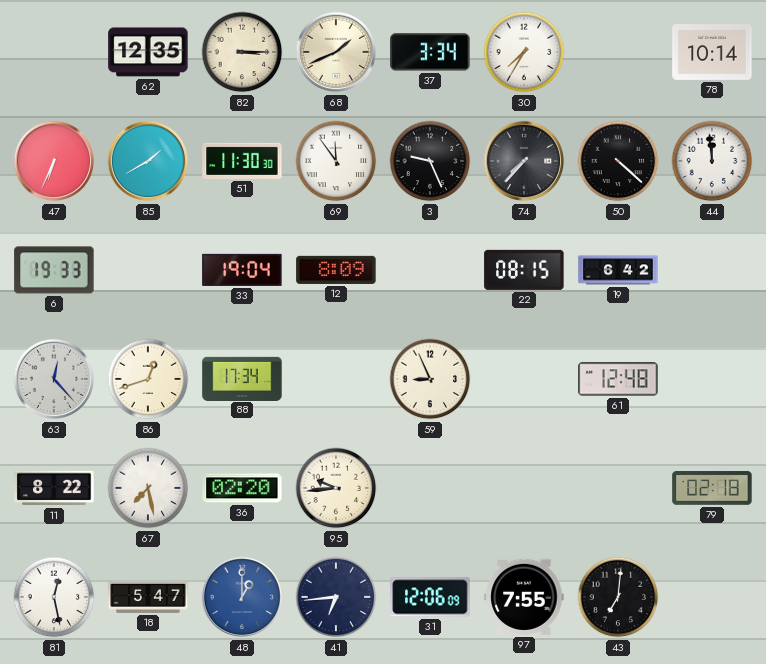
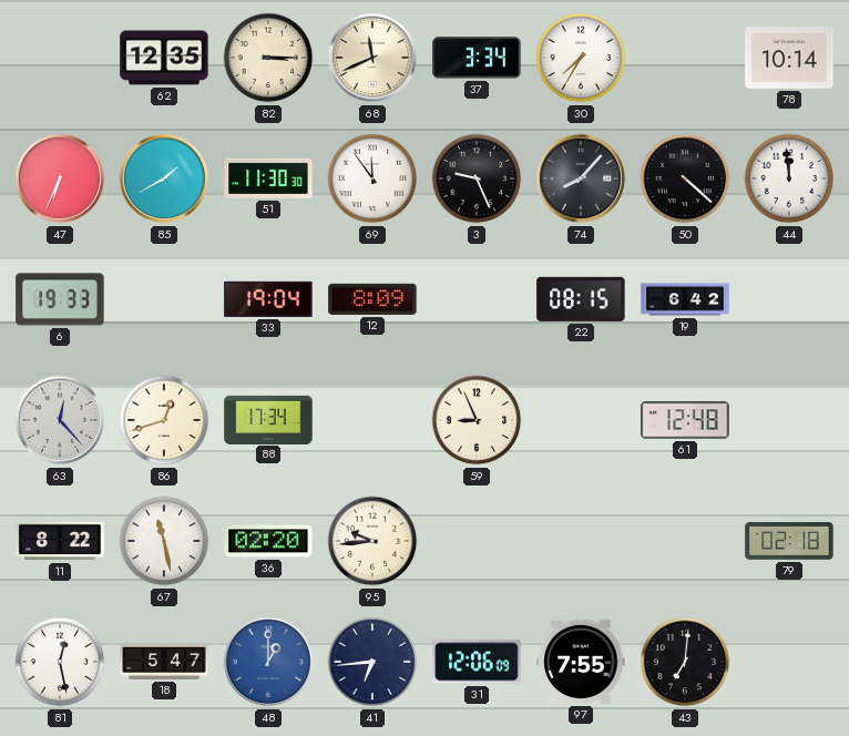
68: 1:41 -> 11:41
74: 7:37 -> 8:07
67: 7:28 -> 11:28
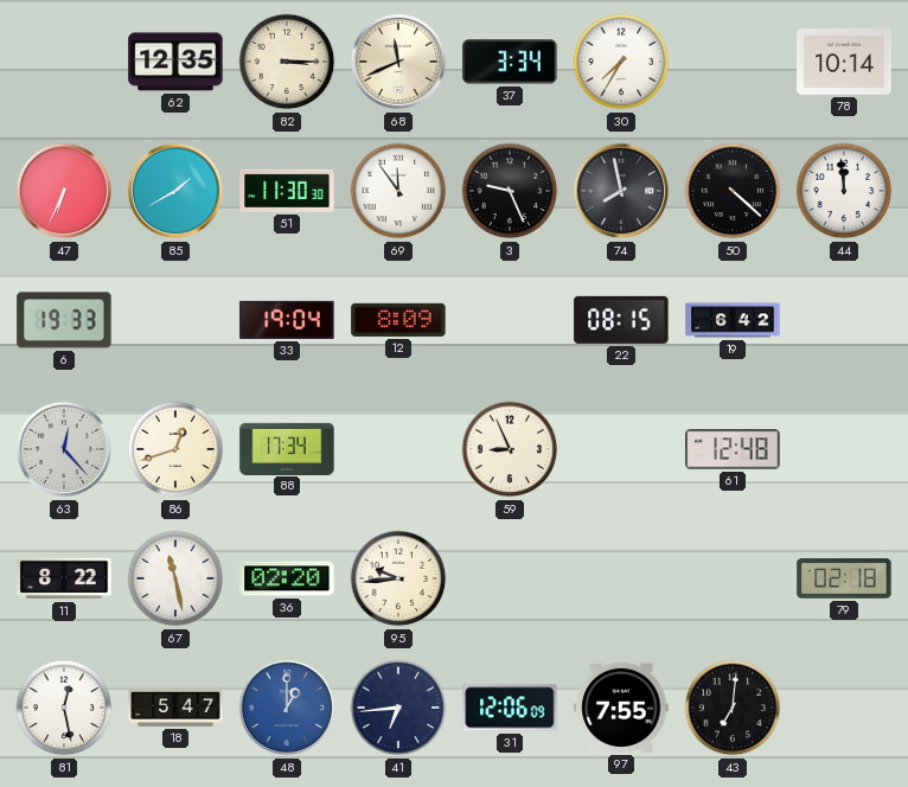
74: 8:07 -> 7:58
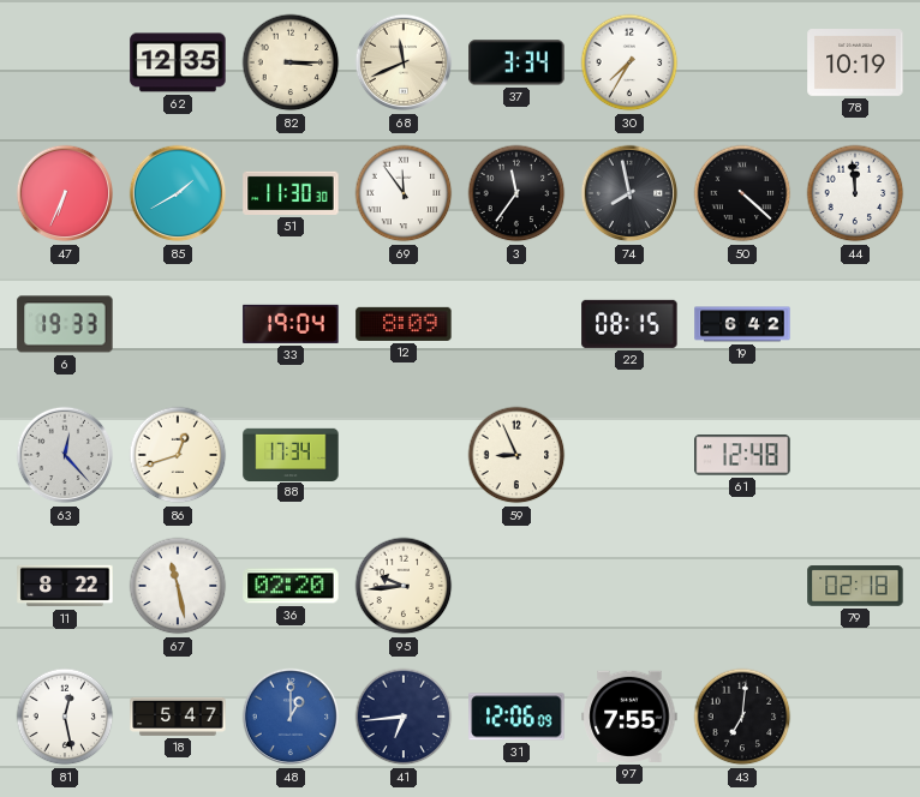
78: 10:14 -> 10:19
3: 9:26 -> 11:36
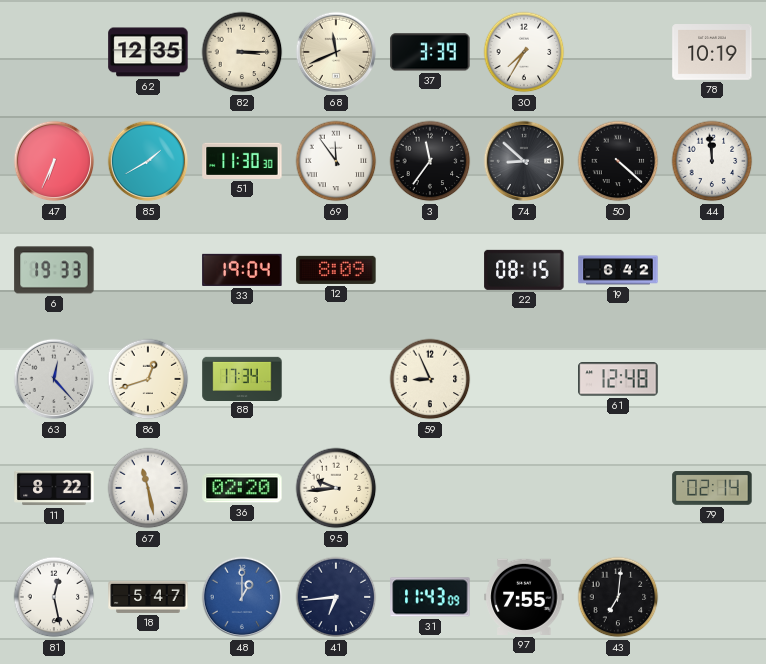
37: 3:34 -> 3:39
74: 7:58 -> 8:52
79: 02:18 -> 02:14
31: 12:06 -> 11:43
